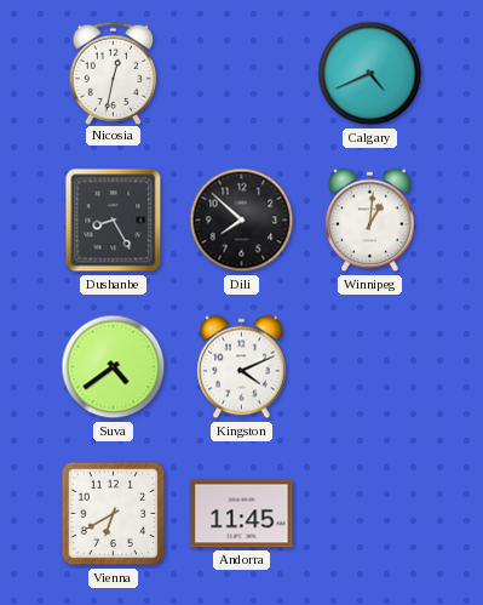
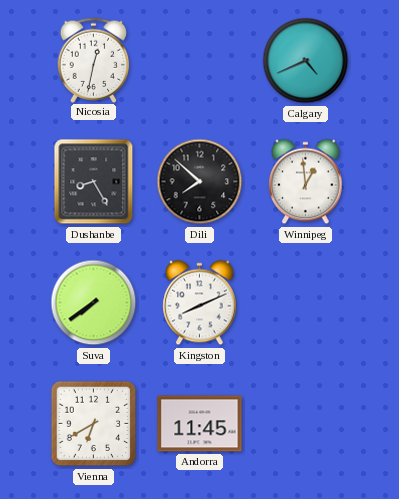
Winnipeg: 1:01 -> 12:59
Suva: 4:39 -> 7:39
Kingston: 4:11 -> 8:11
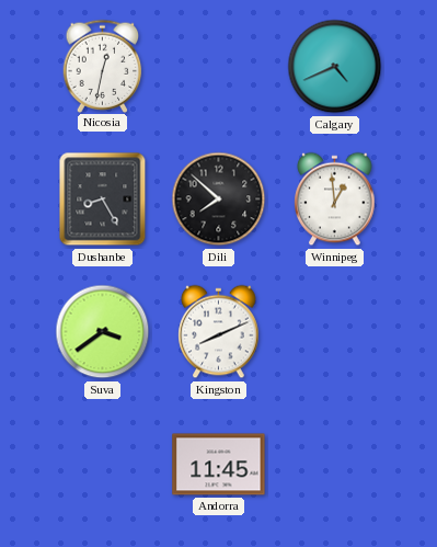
Suva: 7:39 -> 3:39
Vienna: 6:40 -> none
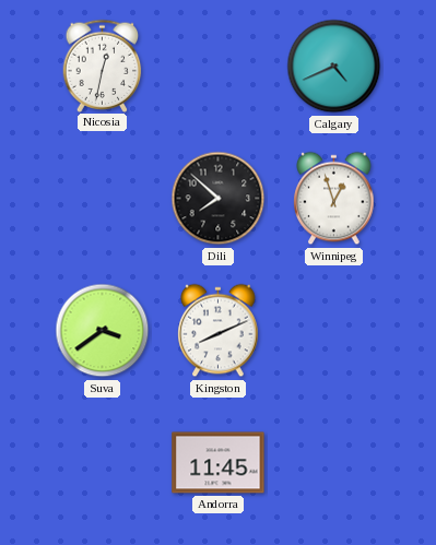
Dushanbe: 8:25 -> none
Winnipeg: 12:59 -> 12:57
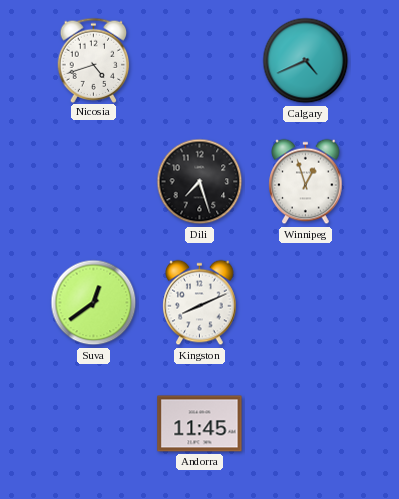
Nicosia: 12:32 -> 4:42
Dili: 7:52 -> 7:27
Suva: 3:39 -> 12:39
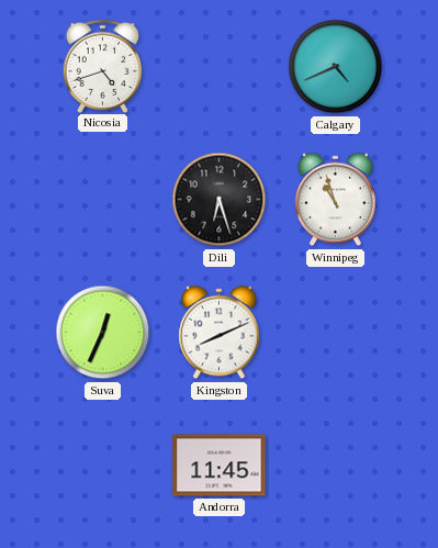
Dili: 7:27 -> 6:27
Winnipeg: 12:57 -> 10:57
Suva: 12:39 -> 12:34
